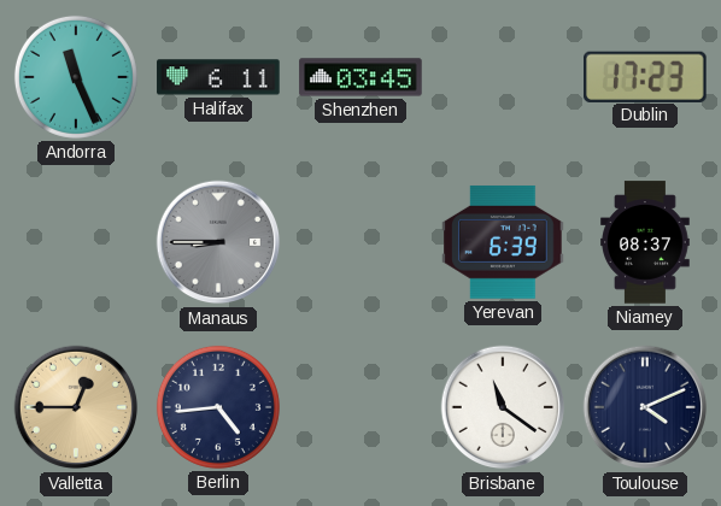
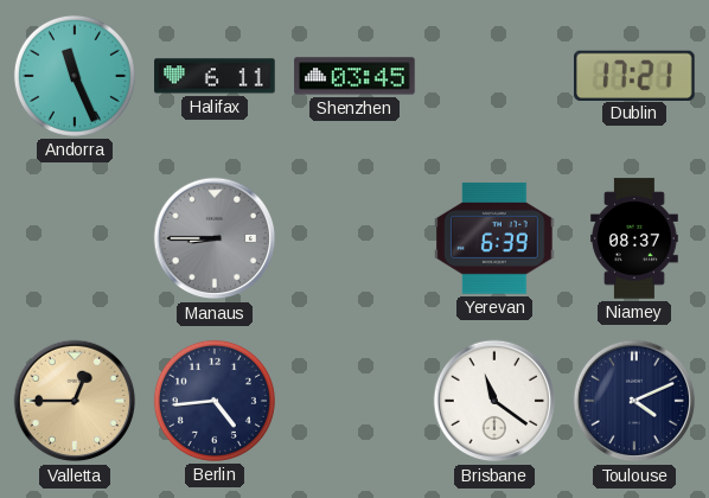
Dublin: 17:23 -> 17:21
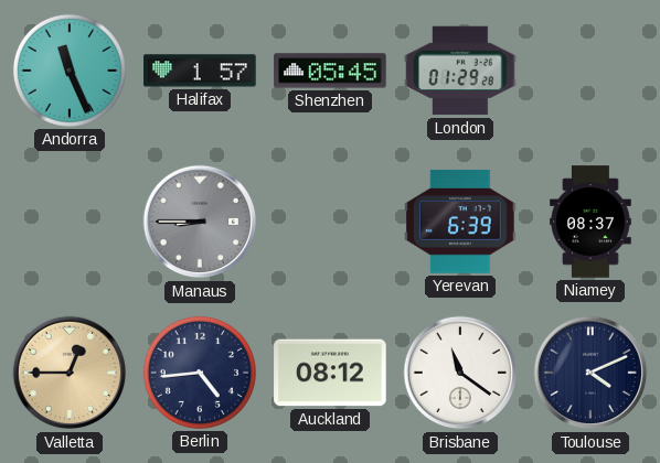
Halifax: 6:11 -> 1:57
Shenzhen: 03:45 -> 05:45
London: none -> 01:29
Dublin: 17:21 -> none
Auckland: none -> 08:12
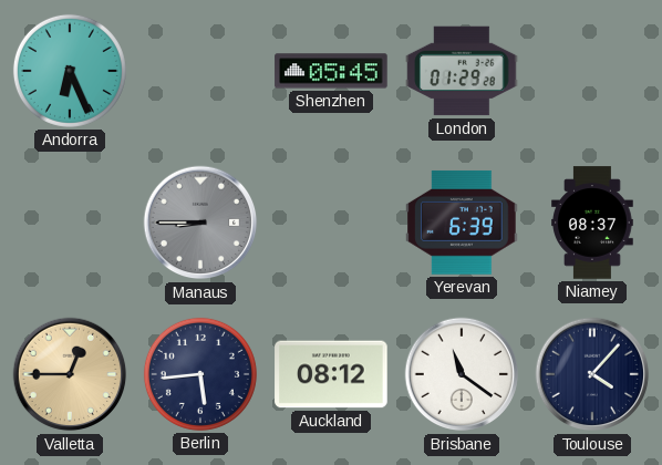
Andorra: 11:26 -> 6:26
Halifax: 1:57 -> none
Berlin: 4:44 -> 5:44
Toulouse: 4:11 -> 4:07
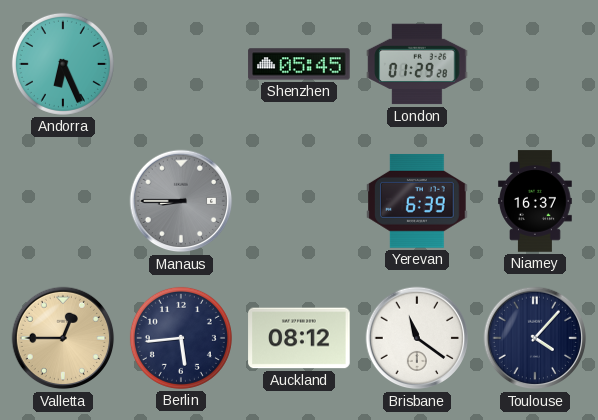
Niamey: 08:37 -> 16:37
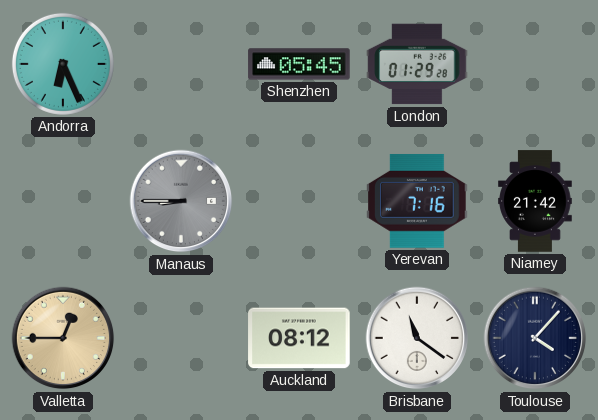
Yerevan: 6:39 -> 7:16
Niamey: 16:37 -> 21:42
Berlin: 5:44 -> none
